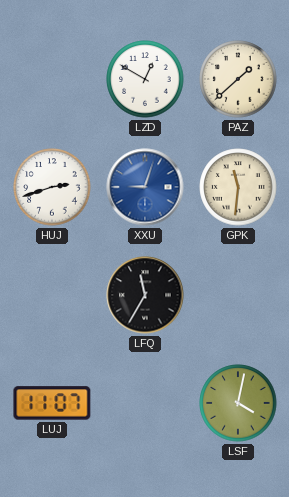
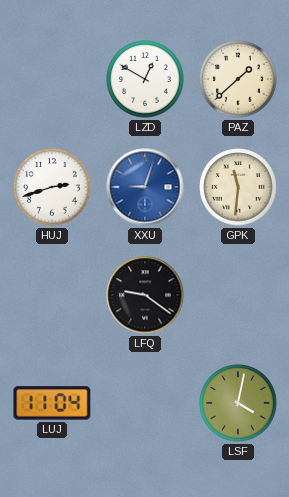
LFQ: 11:35 -> 9:21
LUJ: 11:07 -> 11:04
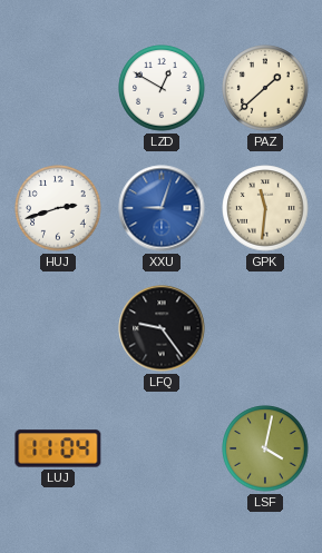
LFQ: 9:21 -> 9:24
